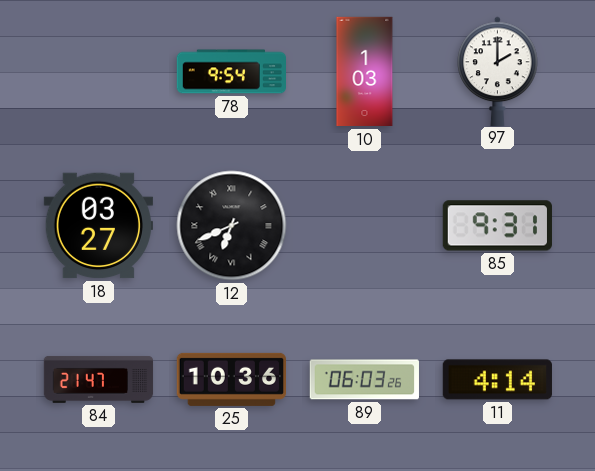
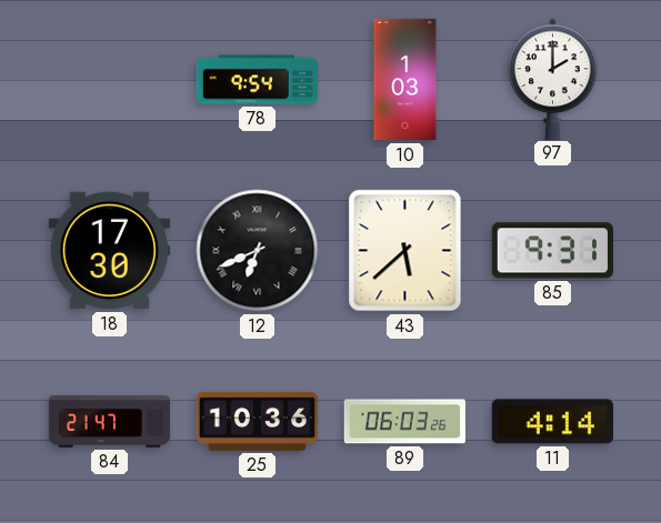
18: 03:27 -> 17:30
43: none -> 5:38
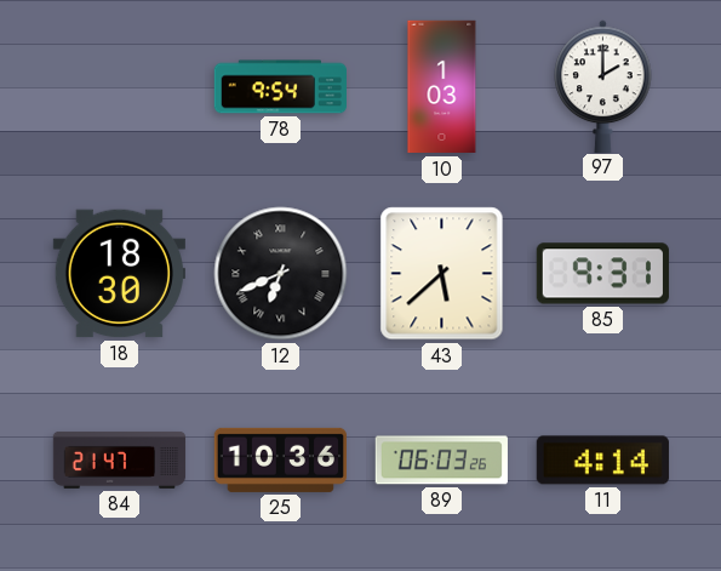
18: 17:30 -> 18:30
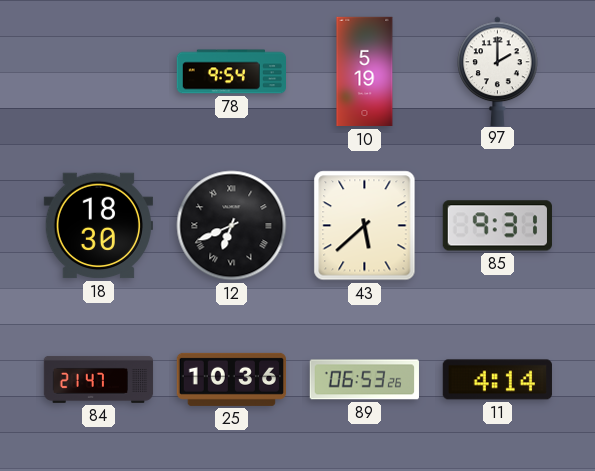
10: 1:03 -> 5:19
89: 06:03 -> 06:53
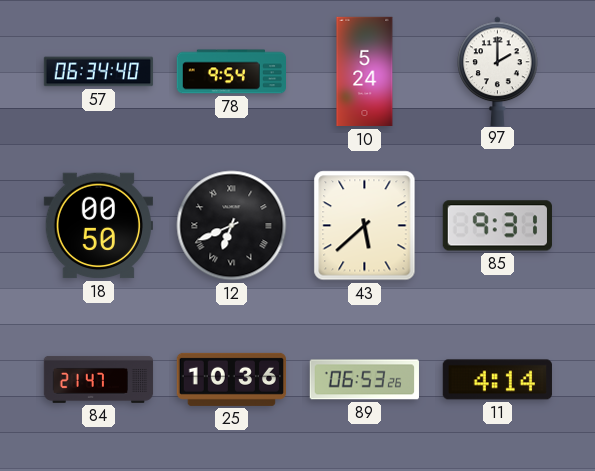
57: none -> 06:34
10: 5:19 -> 5:24
18: 18:30 -> 00:50
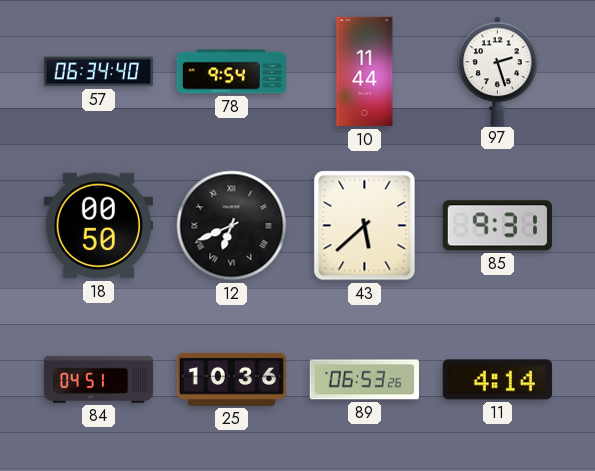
10: 5:24 -> 11:44
97: 2:00 -> 2:27
84: 21:47 -> 04:51
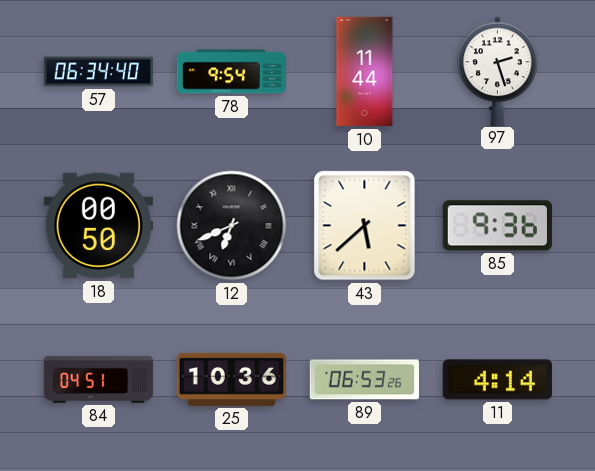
85: 9:31 -> 9:36
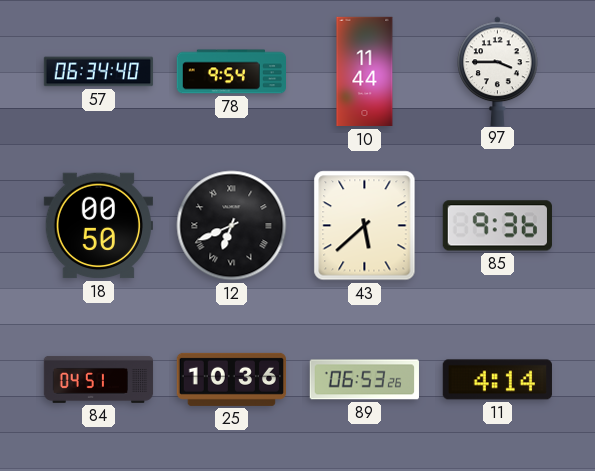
97: 2:27 -> 3:45
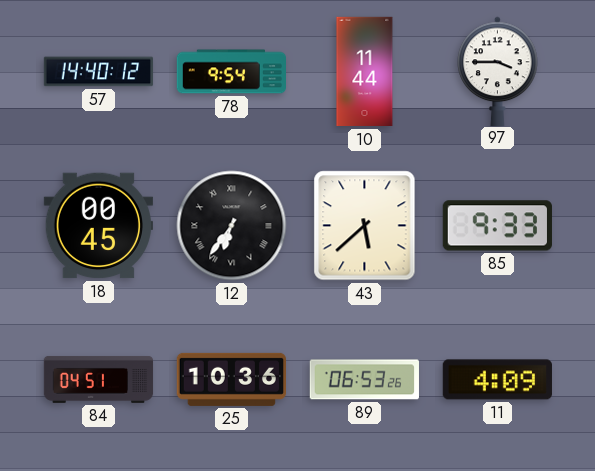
57: 06:34 -> 14:40
18: 00:50 -> 00:45
12: 6:41 -> 6:36
85: 9:36 -> 9:33
11: 4:14 -> 4:09
